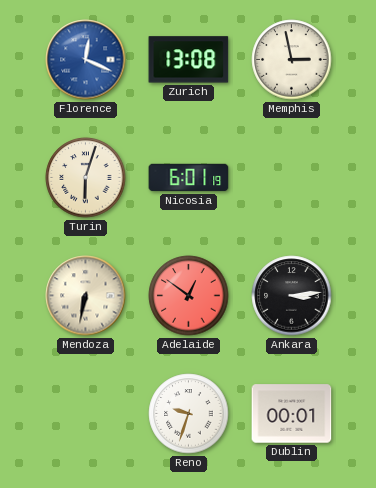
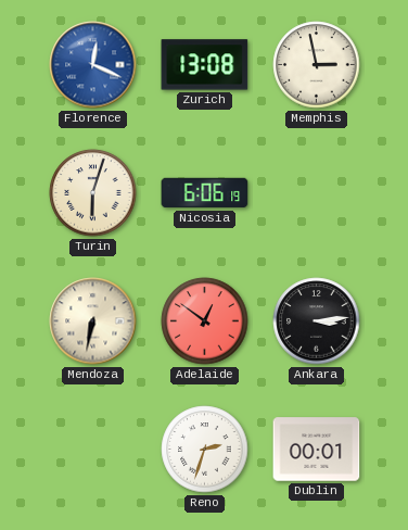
Nicosia: 6:01 -> 6:06
Reno: 9:33 -> 2:33
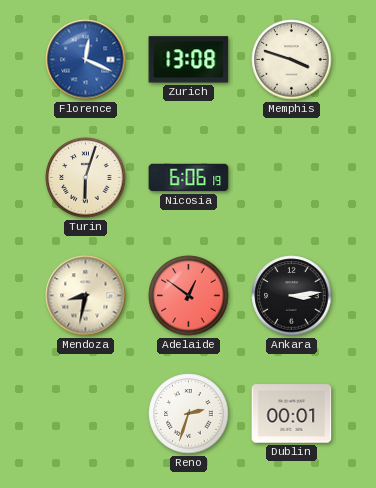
Memphis: 2:58 -> 3:48
Mendoza: 6:32 -> 8:32
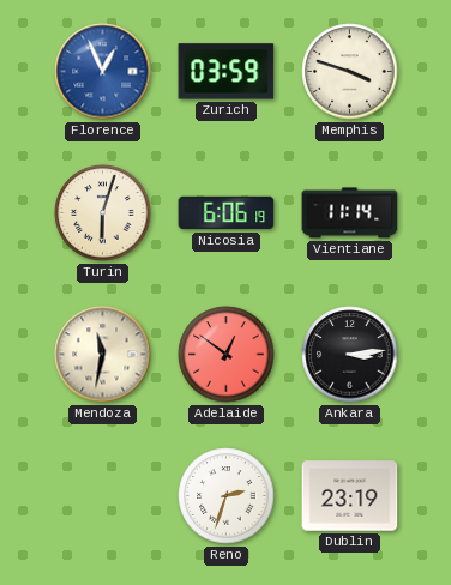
Florence: 12:19 -> 12:56
Zurich: 13:08 -> 03:59
Vientiane: none -> 11:14
Mendoza: 8:32 -> 11:32
Dublin: 00:01 -> 23:19
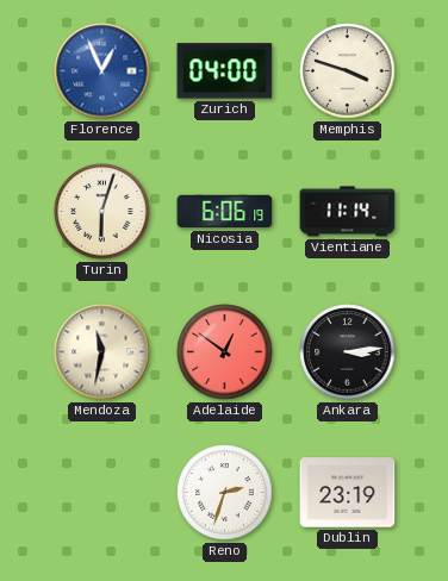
Zurich: 03:59 -> 04:00
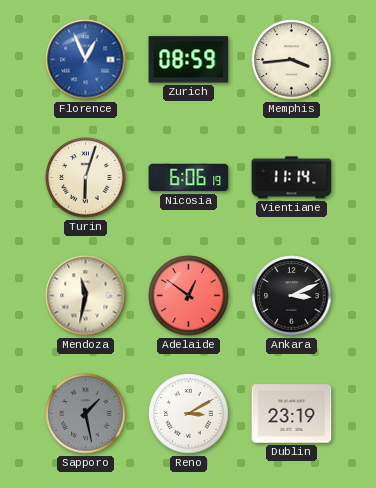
Zurich: 04:00 -> 08:59
Memphis: 3:48 -> 3:44
Ankara: 3:14 -> 3:11
Sapporo: none -> 1:28
Reno: 2:33 -> 3:10
